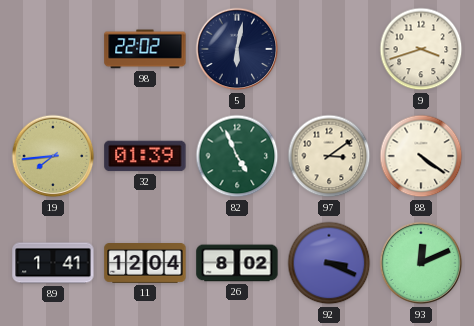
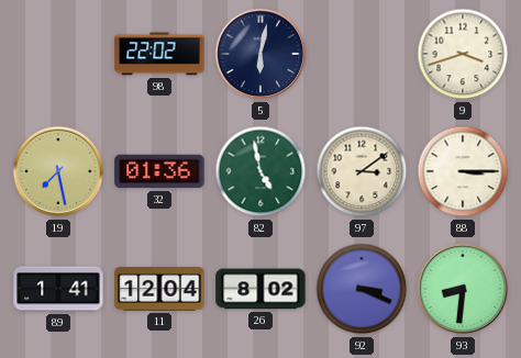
19: 7:44 -> 7:28
32: 01:39 -> 01:36
82: 4:56 -> 4:58
88: 4:21 -> 3:15
93: 12:11 -> 8:31
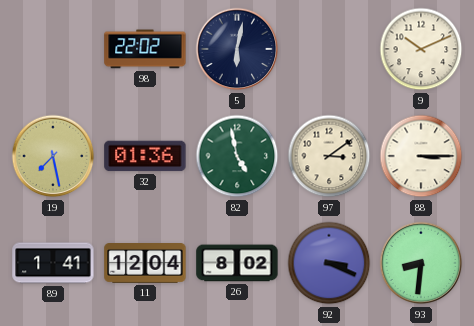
9: 3:42 -> 10:11
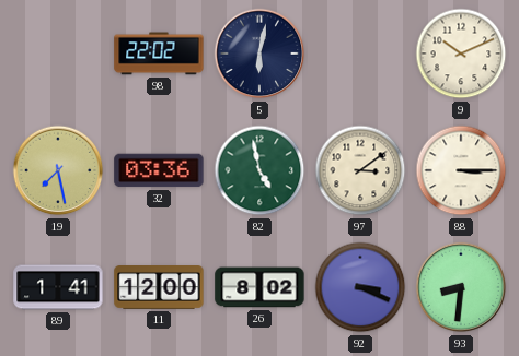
32: 01:36 -> 03:36
11: 12:04 -> 12:00
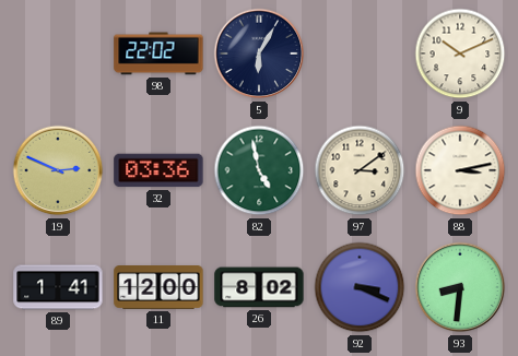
5: 6:02 -> 6:05
19: 7:28 -> 2:49
88: 3:15 -> 3:13
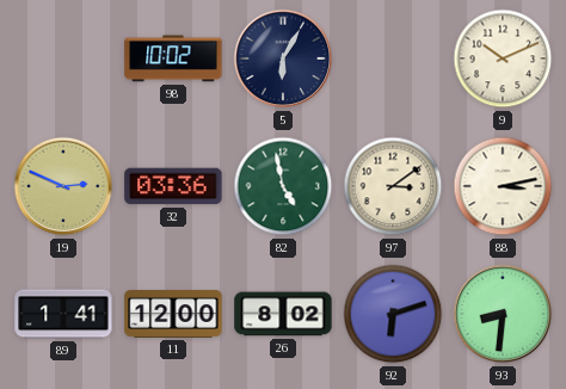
98: 22:02 -> 10:02
92: 3:19 -> 6:12
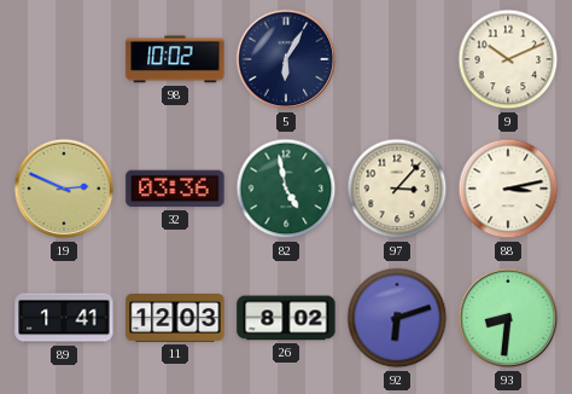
97: 3:09 -> 3:07
11: 12:00 -> 12:03
